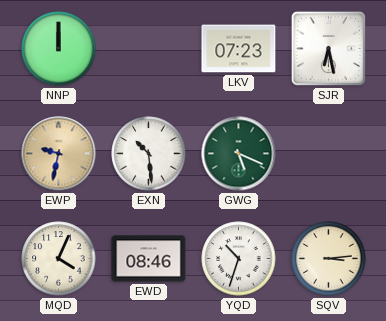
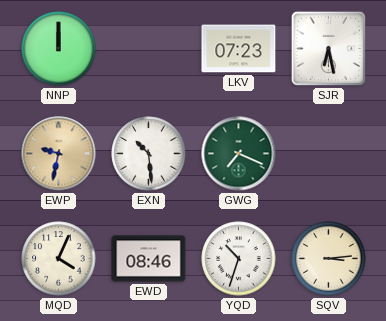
GWG: 5:19 -> 7:19
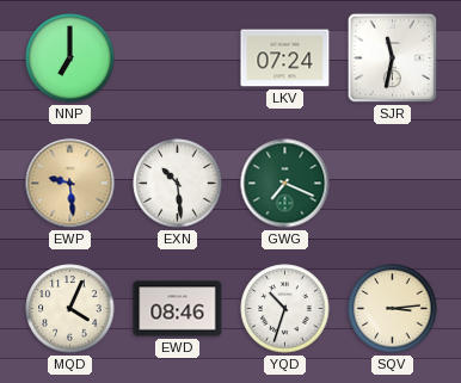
NNP: 12:00 -> 7:00
LKV: 07:23 -> 07:24
SJR: 6:28 -> 11:32
EWP: 9:32 -> 9:29
